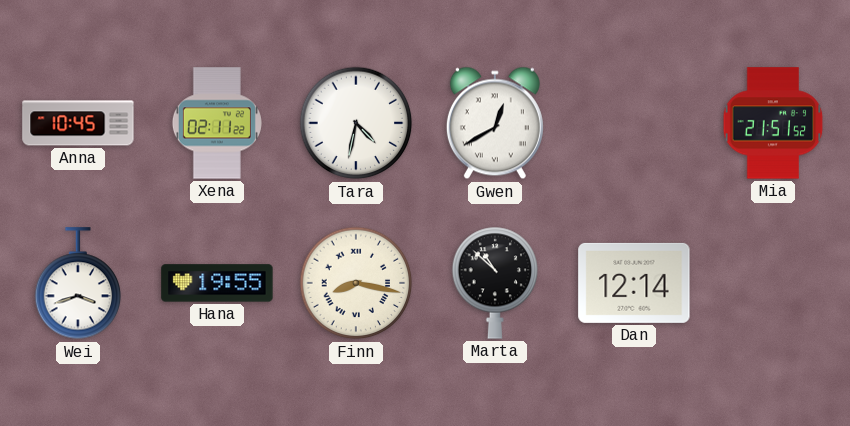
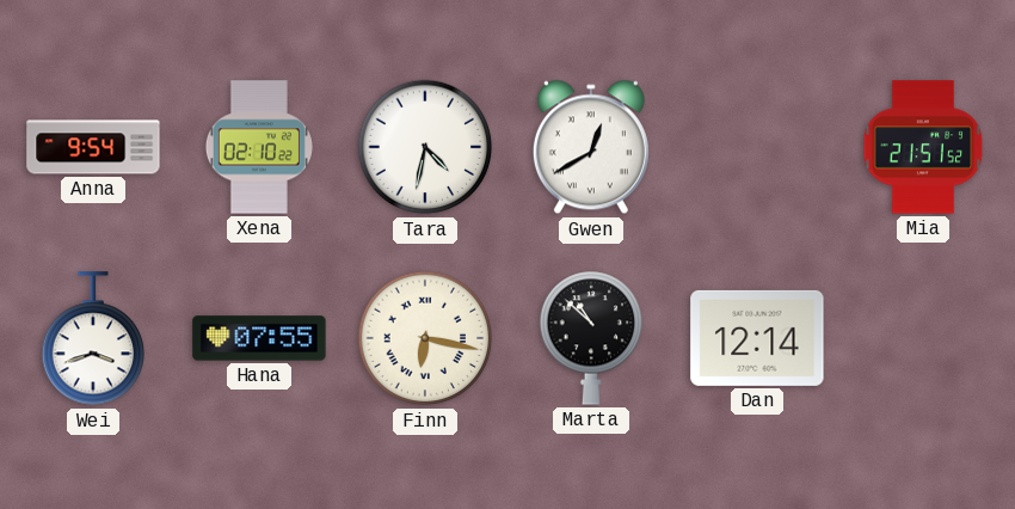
Anna: 10:45 -> 9:54
Xena: 02:11 -> 02:10
Hana: 19:55 -> 07:55
Finn: 8:17 -> 6:17
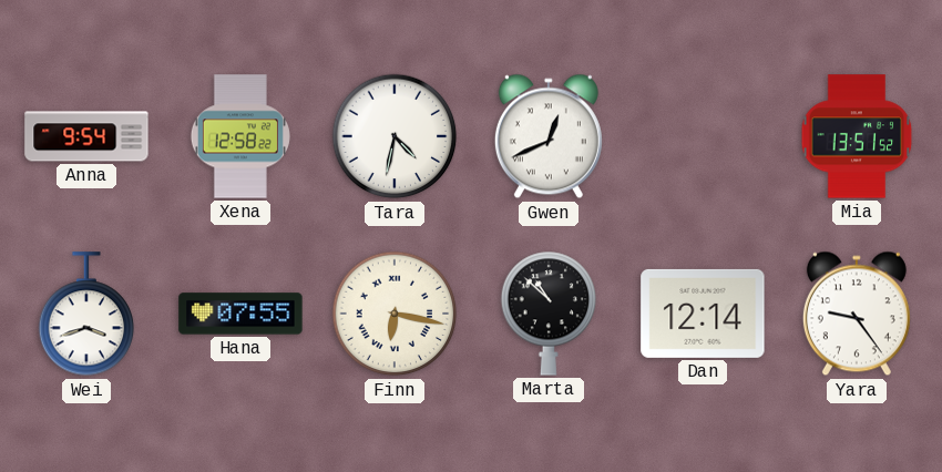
Xena: 02:10 -> 12:58
Gwen: 12:40 -> 12:41
Mia: 21:51 -> 13:51
Yara: none -> 9:24
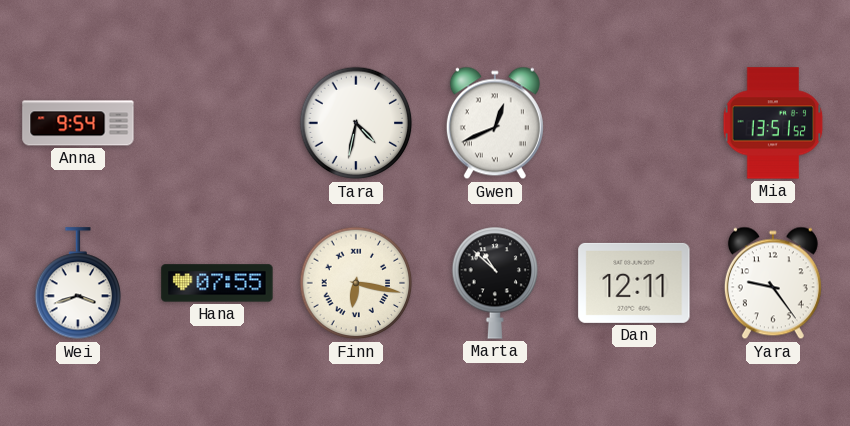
Xena: 12:58 -> none
Dan: 12:14 -> 12:11
